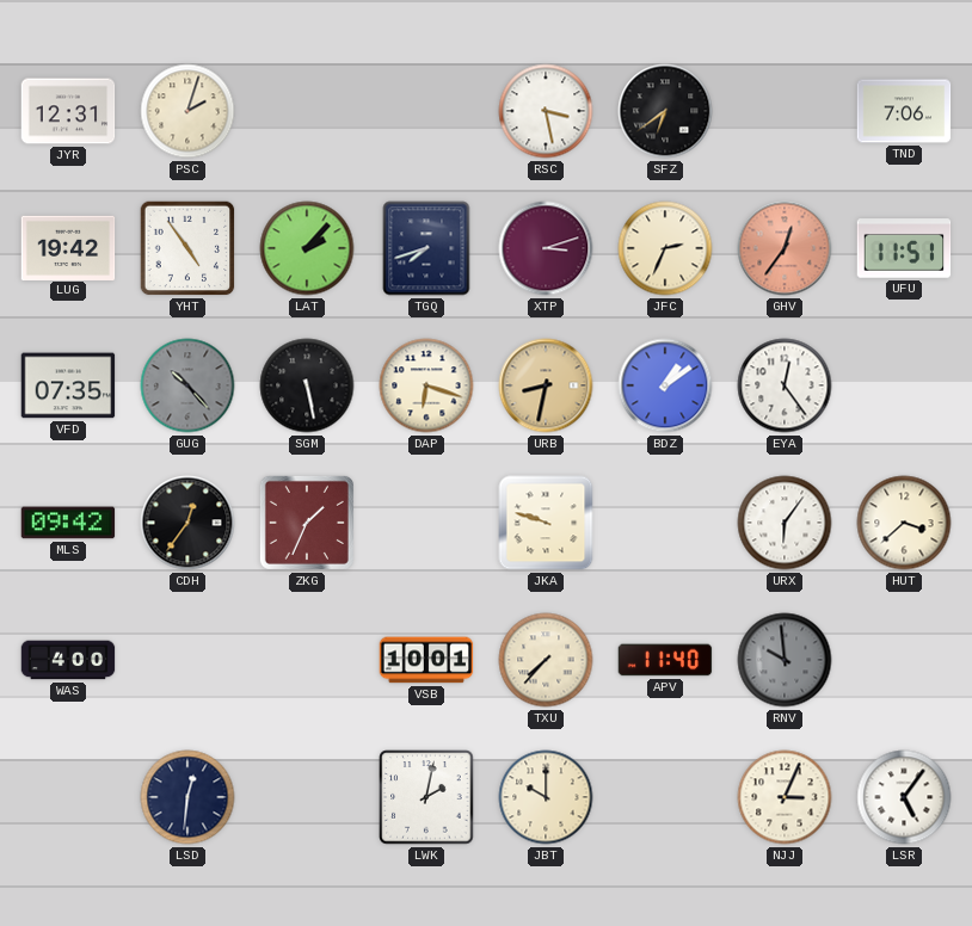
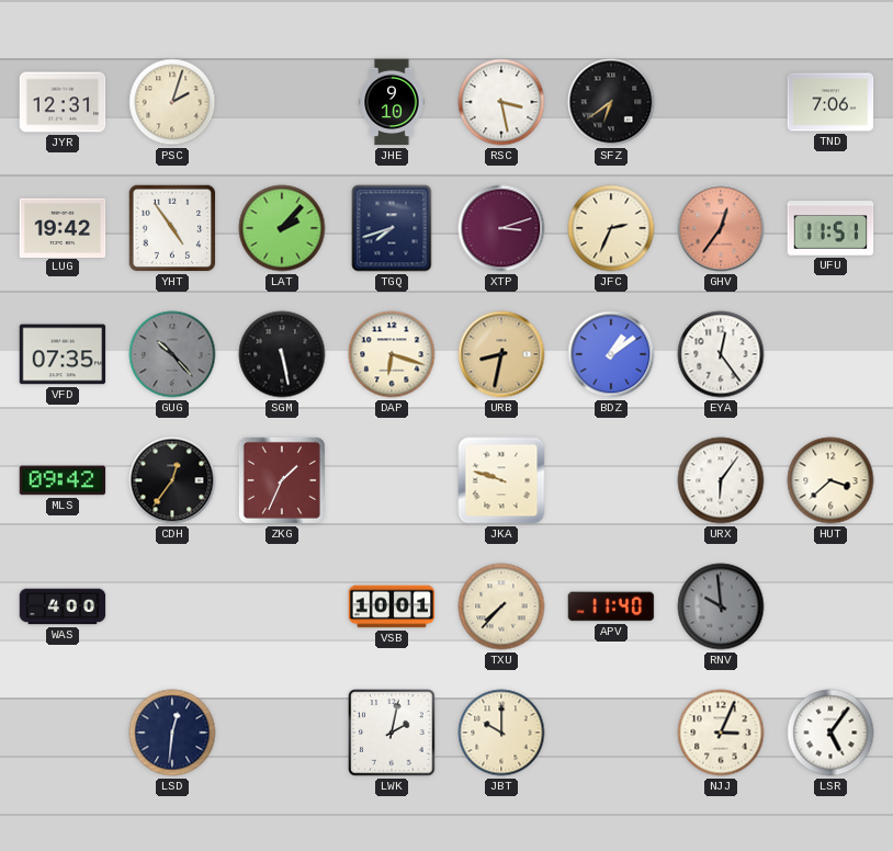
JHE: none -> 9:10
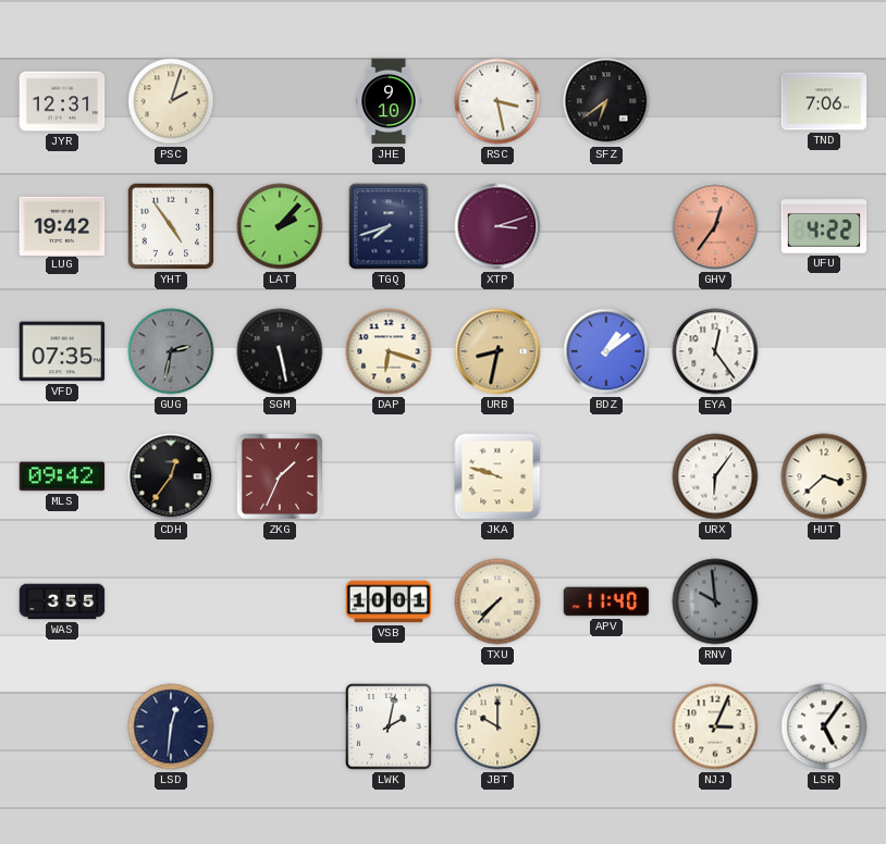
JFC: 2:34 -> none
UFU: 11:51 -> 4:22
GUG: 10:23 -> 2:32
WAS: 4:00 -> 3:55
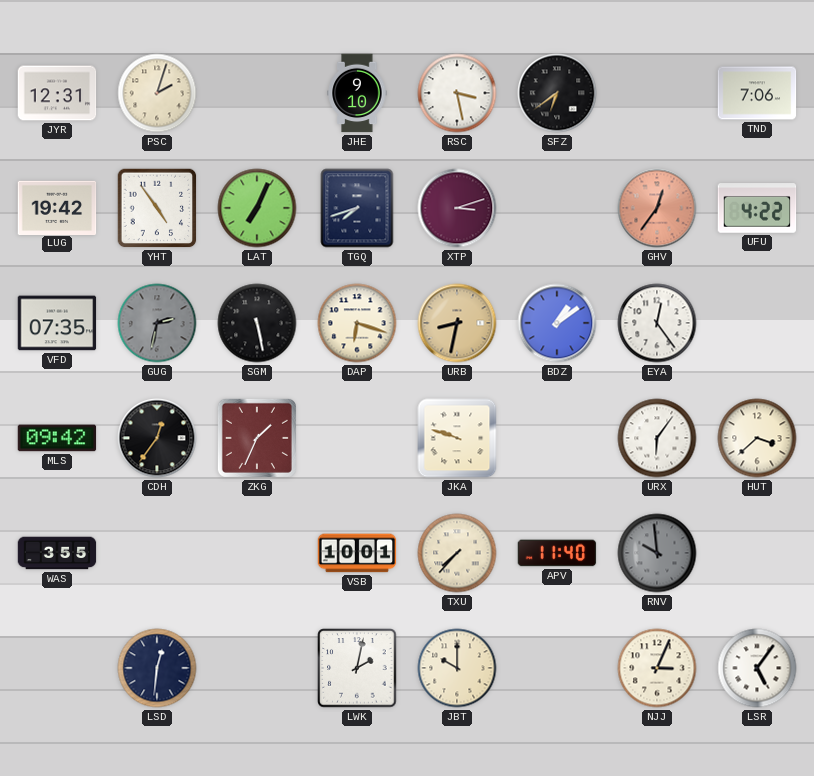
LAT: 2:07 -> 7:04
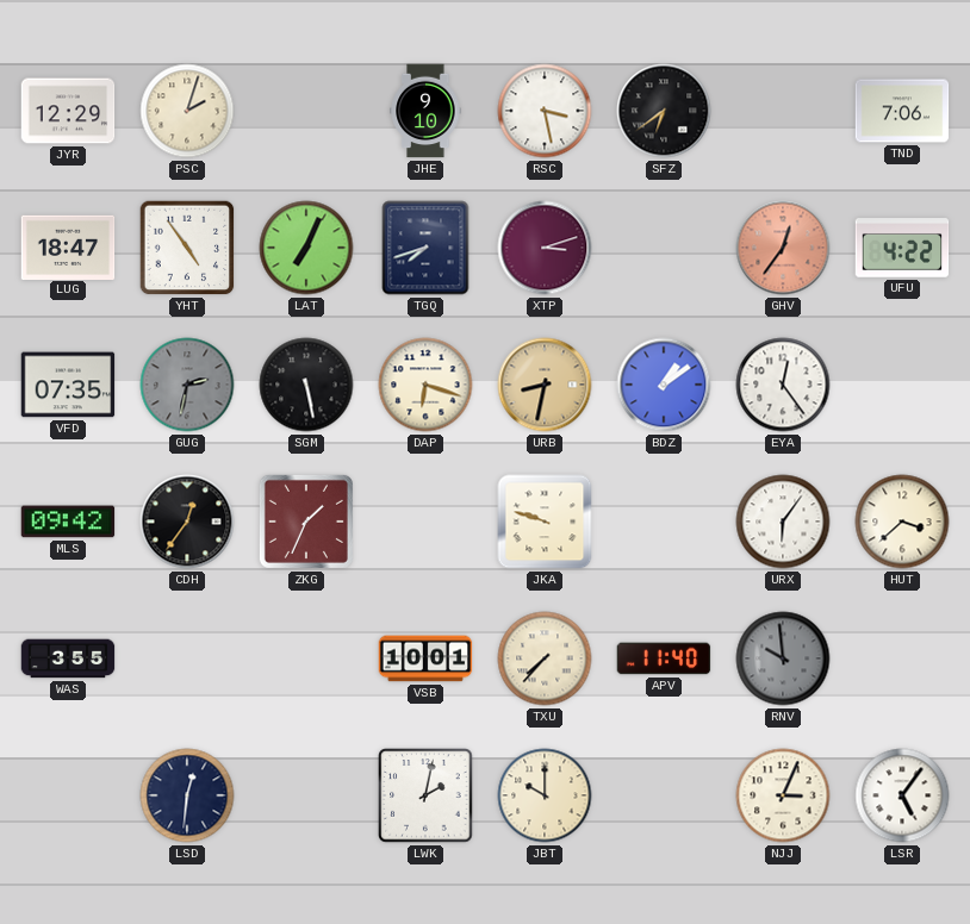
JYR: 12:31 -> 12:29
LUG: 19:42 -> 18:47
